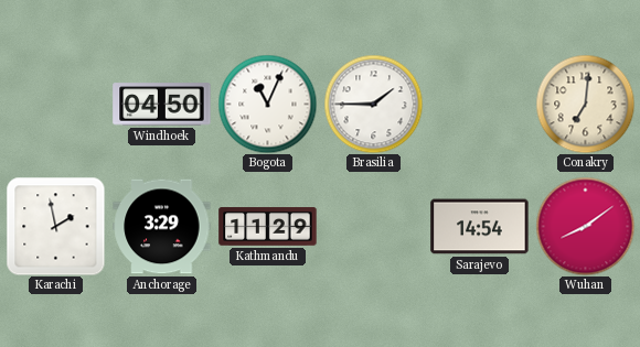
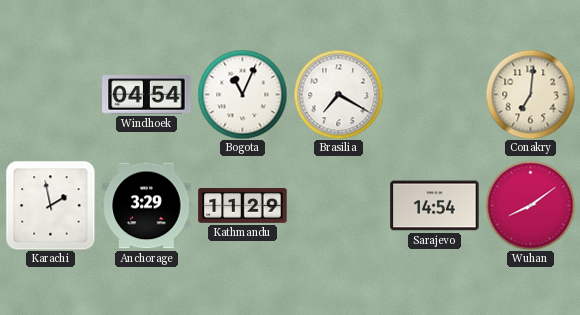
Windhoek: 04:50 -> 04:54
Brasilia: 1:45 -> 7:20
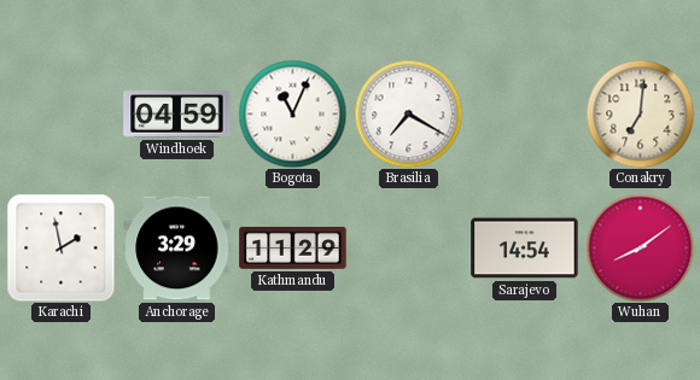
Windhoek: 04:54 -> 04:59
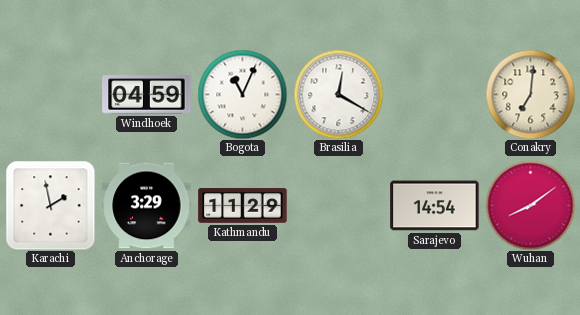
Brasilia: 7:20 -> 12:20
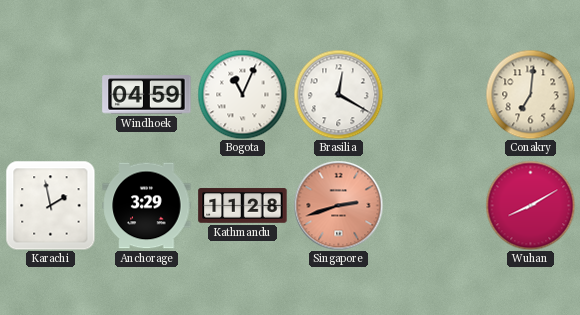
Kathmandu: 11:29 -> 11:28
Singapore: none -> 2:42
Sarajevo: 14:54 -> none
Wuhan: 8:09 -> 8:10
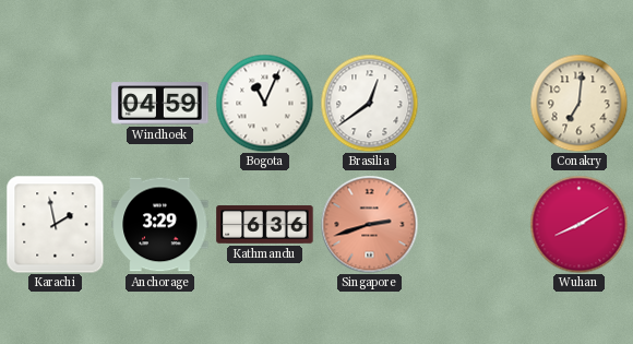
Brasilia: 12:20 -> 12:39
Kathmandu: 11:28 -> 6:36
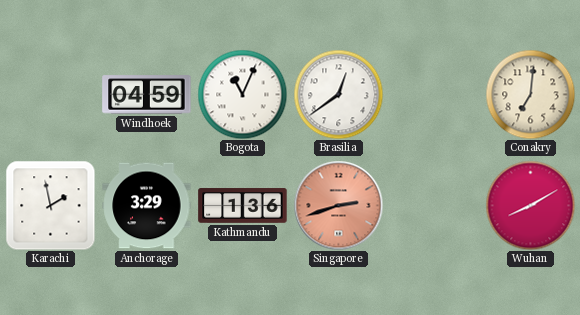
Kathmandu: 6:36 -> 1:36
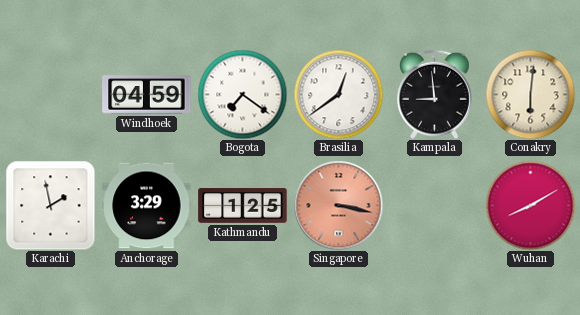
Bogota: 11:04 -> 7:21
Kampala: none -> 8:59
Conakry: 7:01 -> 6:01
Kathmandu: 1:36 -> 1:25
Singapore: 2:42 -> 3:17
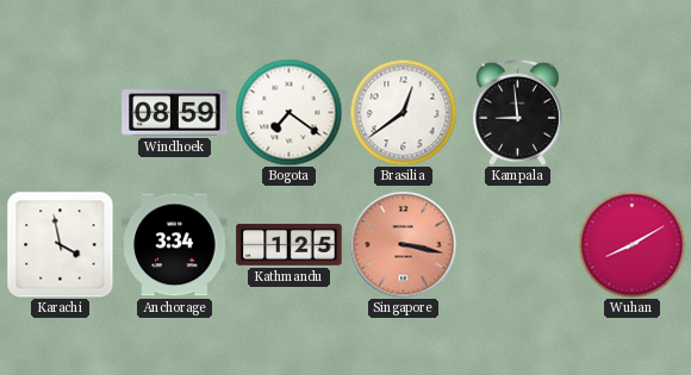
Windhoek: 04:59 -> 08:59
Conakry: 6:01 -> none
Karachi: 1:58 -> 3:58
Anchorage: 3:29 -> 3:34
